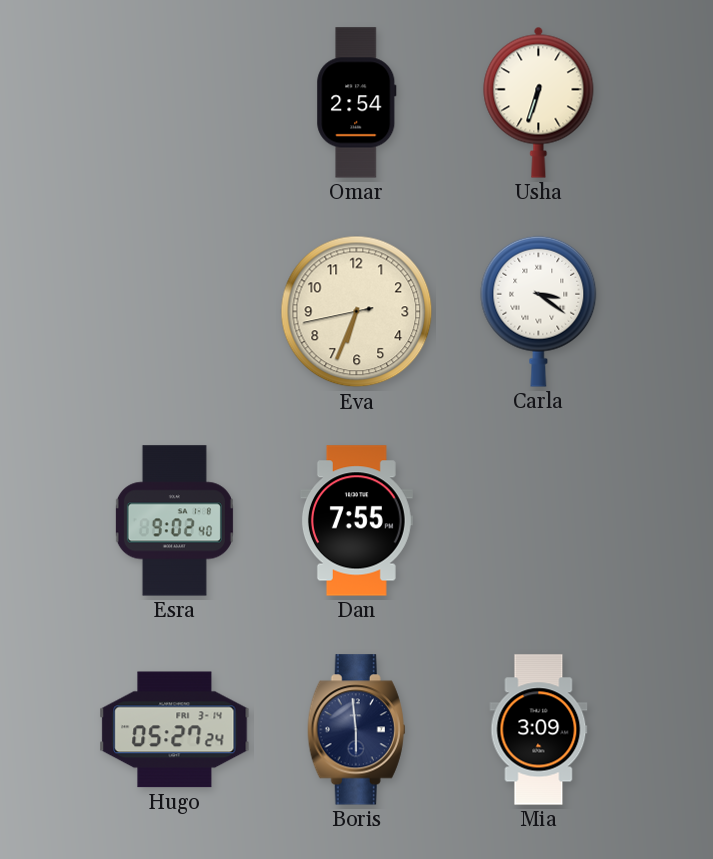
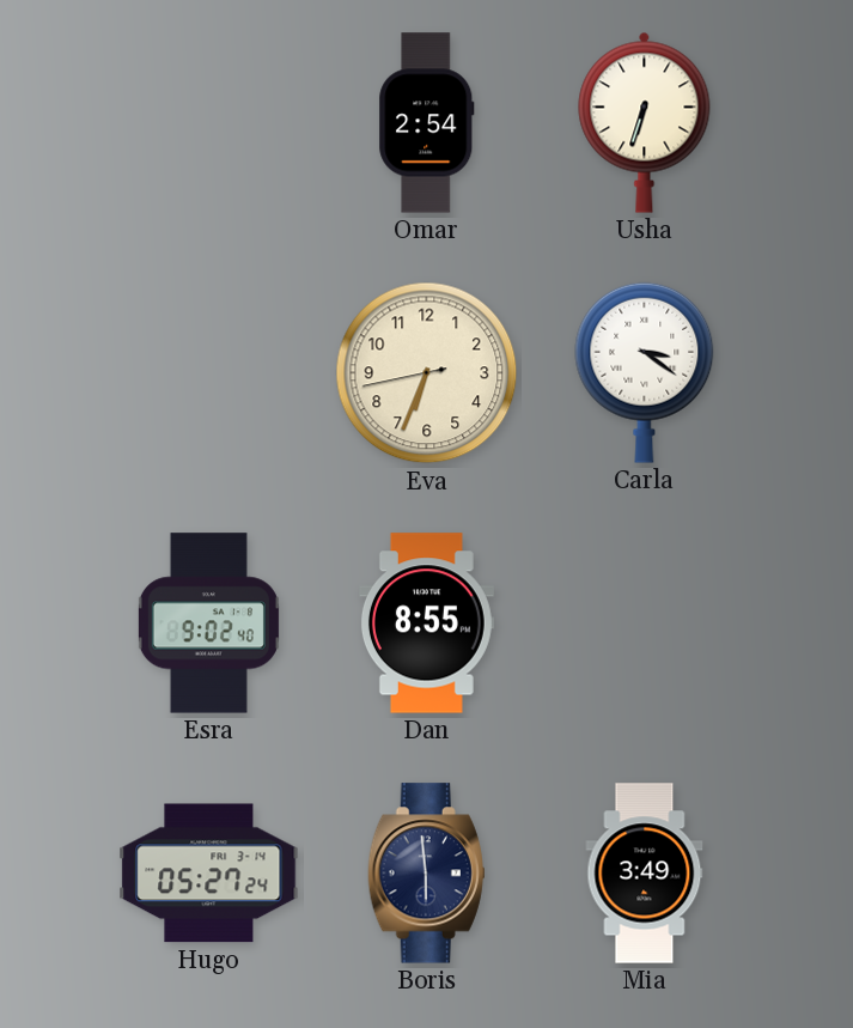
Dan: 7:55 -> 8:55
Mia: 3:09 -> 3:49
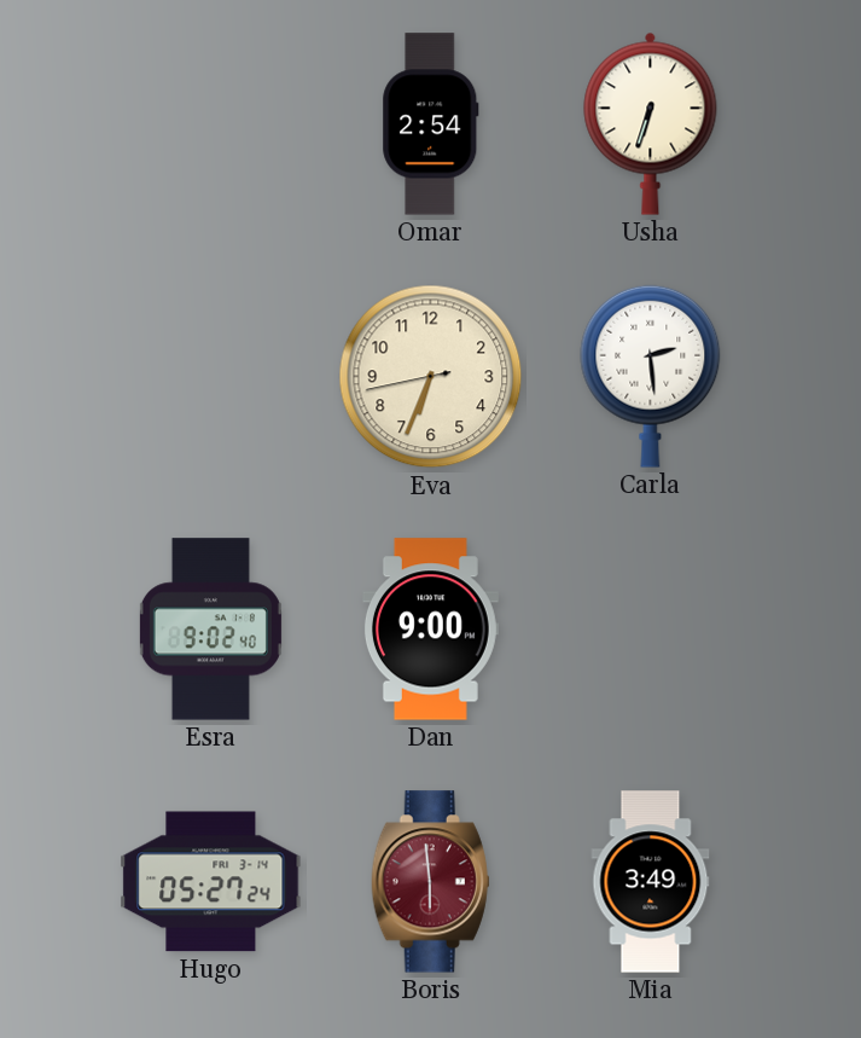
Carla: 3:21 -> 2:29
Dan: 8:55 -> 9:00
Boris dial: navy -> burgundy
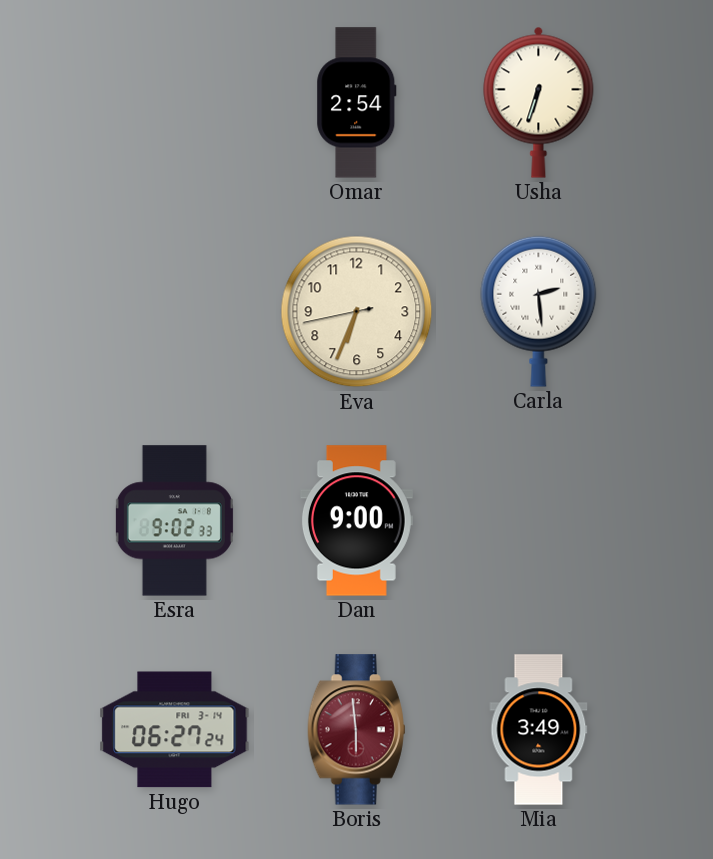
Esra: 9:02:40 -> 9:02:33
Hugo: 05:27 -> 06:27
